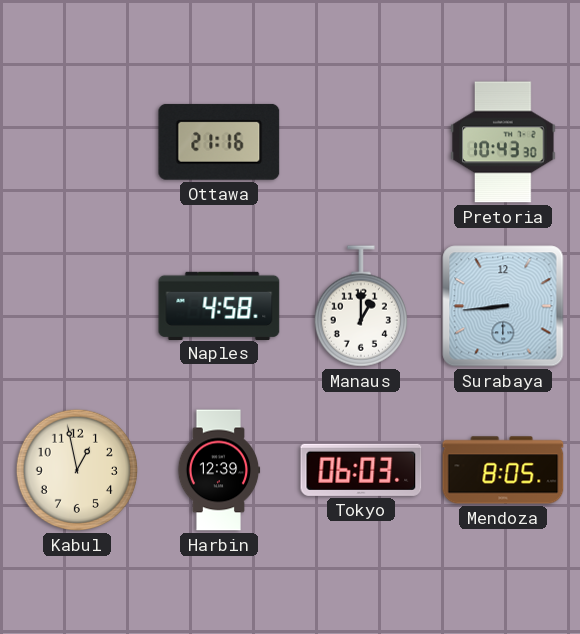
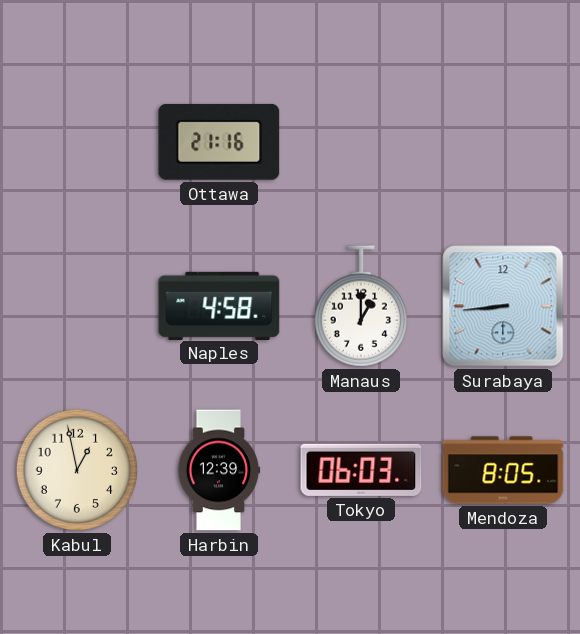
Pretoria: 10:43 -> none
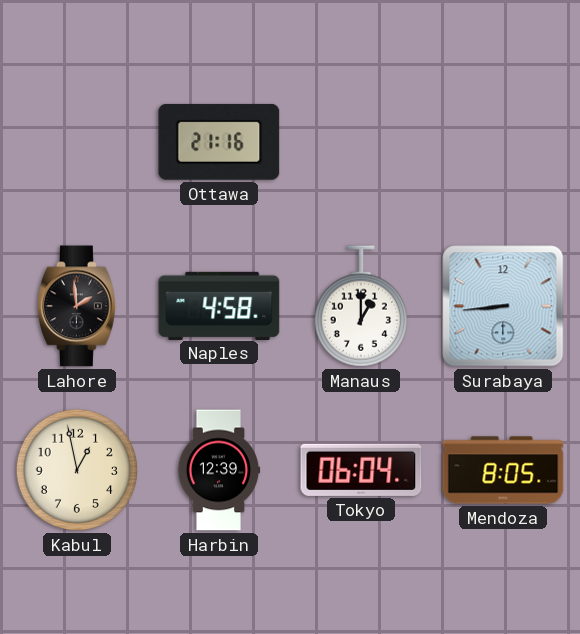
Lahore: none -> 1:59
Tokyo: 06:03 -> 06:04
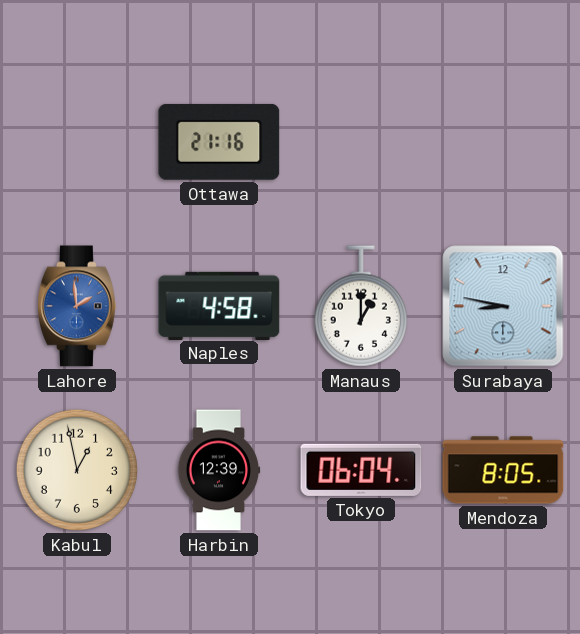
Lahore dial: black -> blue
Surabaya: 8:44 -> 8:47
